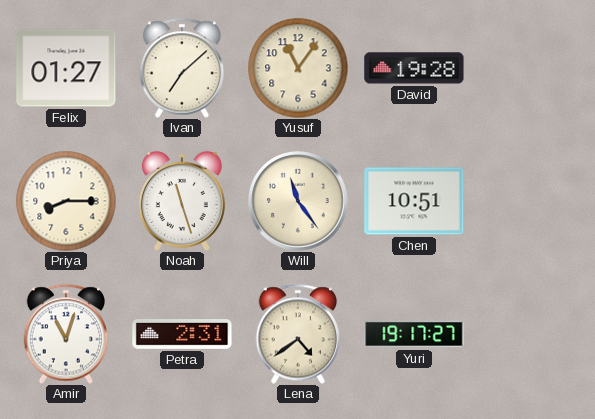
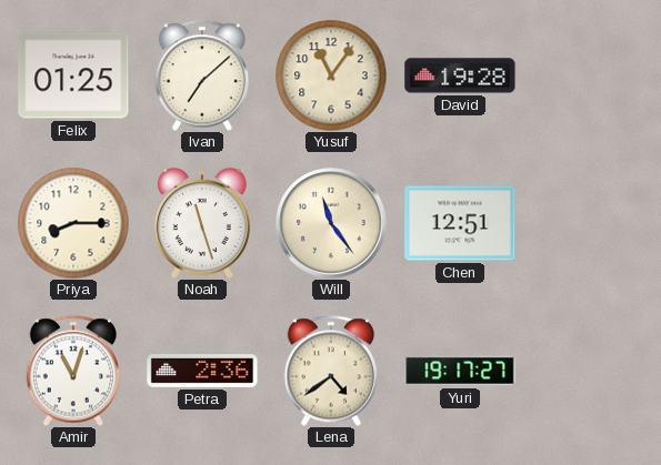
Felix: 01:27 -> 01:25
Chen: 10:51 -> 12:51
Petra: 2:31 -> 2:36
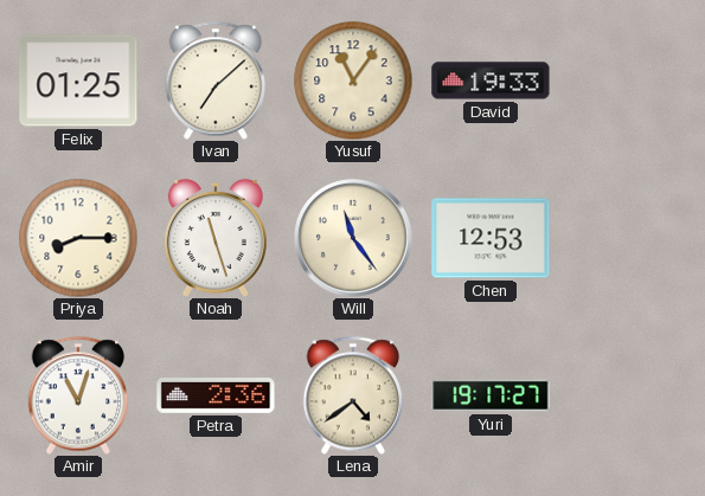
David: 19:28 -> 19:33
Chen: 12:51 -> 12:53
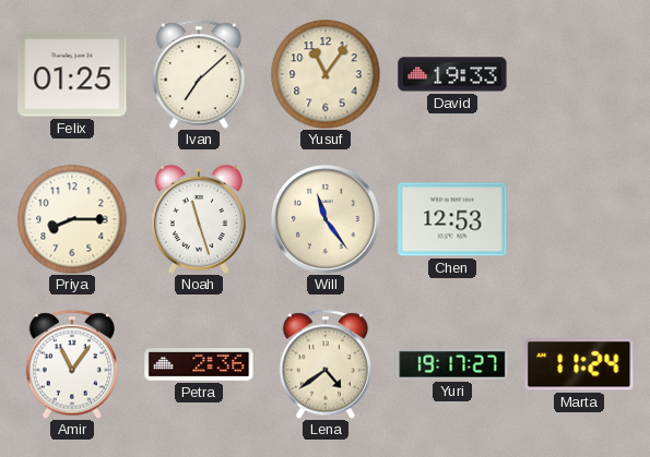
Amir: 11:03 -> 11:06
Marta: none -> 11:24
